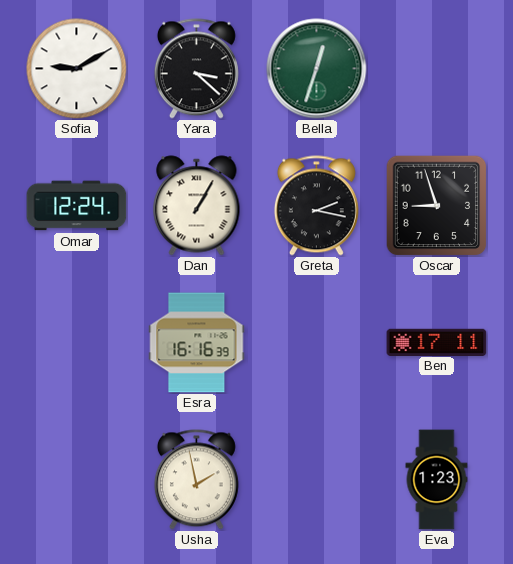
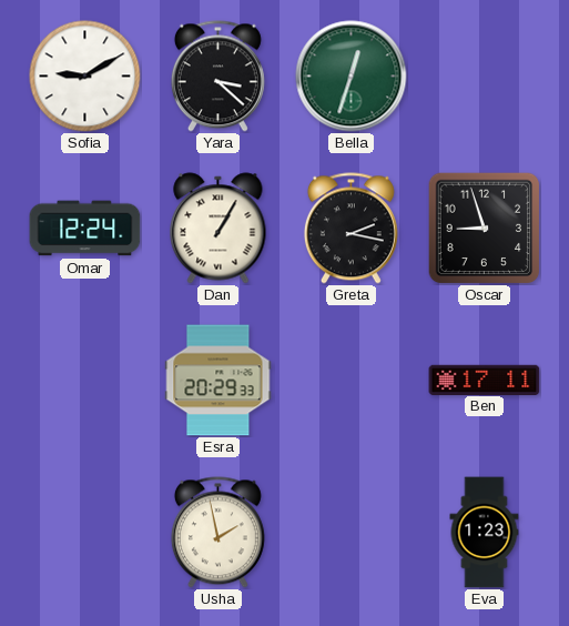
Esra: 16:16 -> 20:29
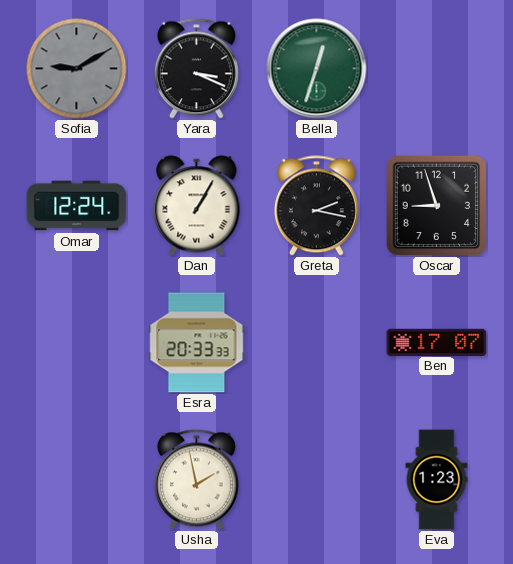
Sofia dial: white -> grey
Yara: 3:22 -> 3:19
Esra: 20:29 -> 20:33
Ben: 17:11 -> 17:07
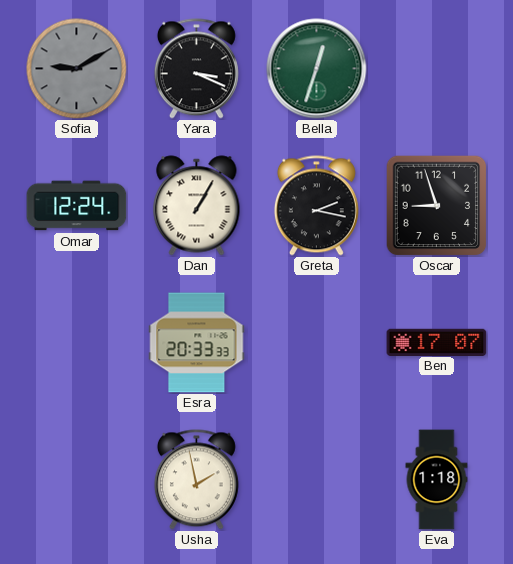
Eva: 1:23 -> 1:18
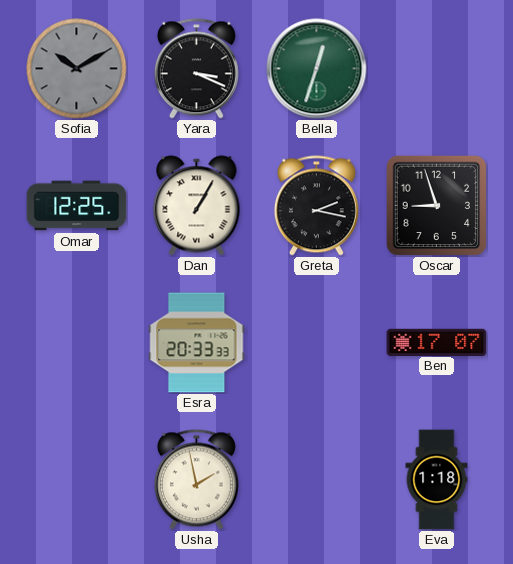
Sofia: 9:10 -> 10:10
Omar: 12:24 -> 12:25
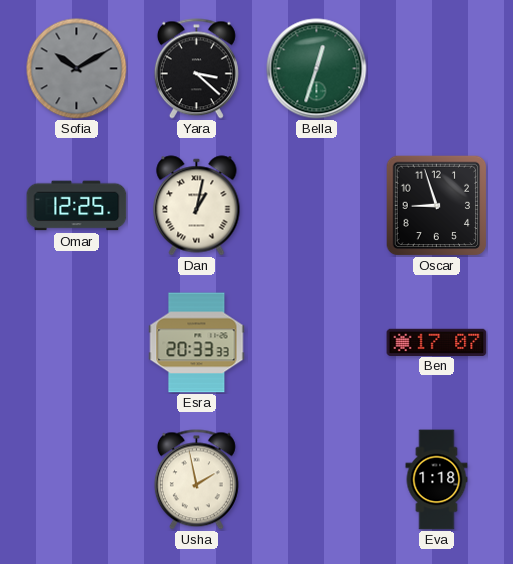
Yara: 3:19 -> 3:22
Dan: 1:05 -> 1:02
Greta: 2:17 -> none
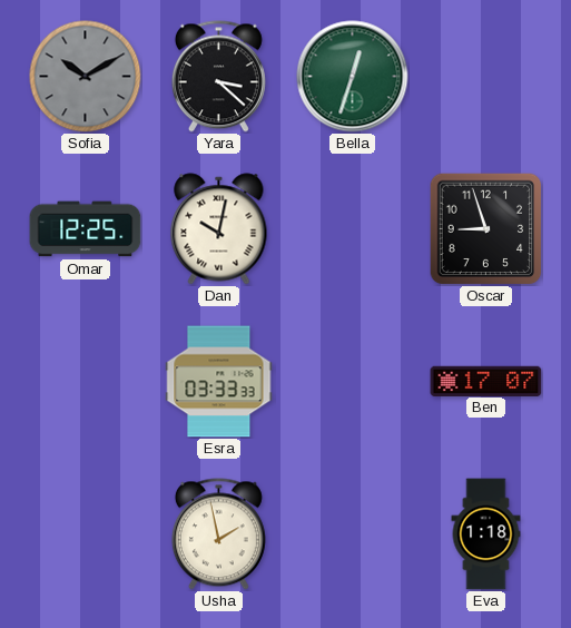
Dan: 1:02 -> 10:02
Esra: 20:33 -> 03:33
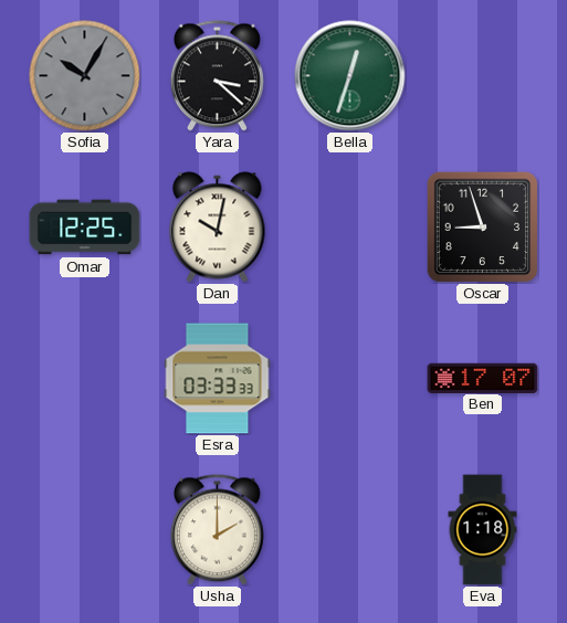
Sofia: 10:10 -> 10:05
Usha: 1:58 -> 2:00
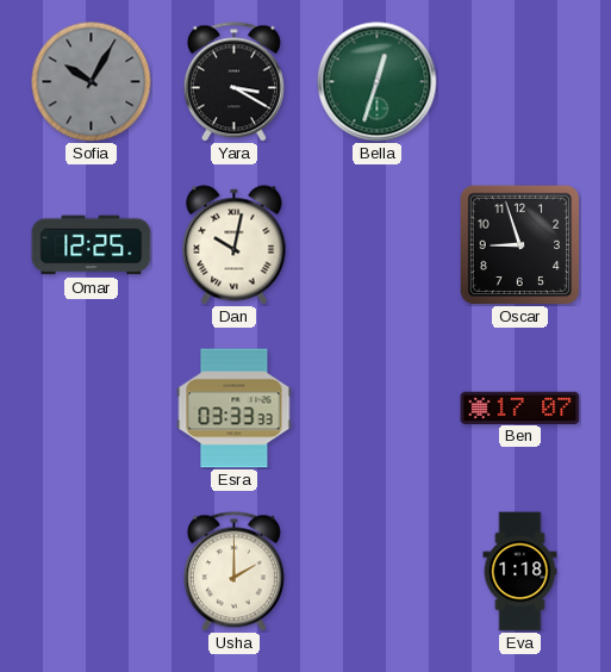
Yara: 3:22 -> 3:20
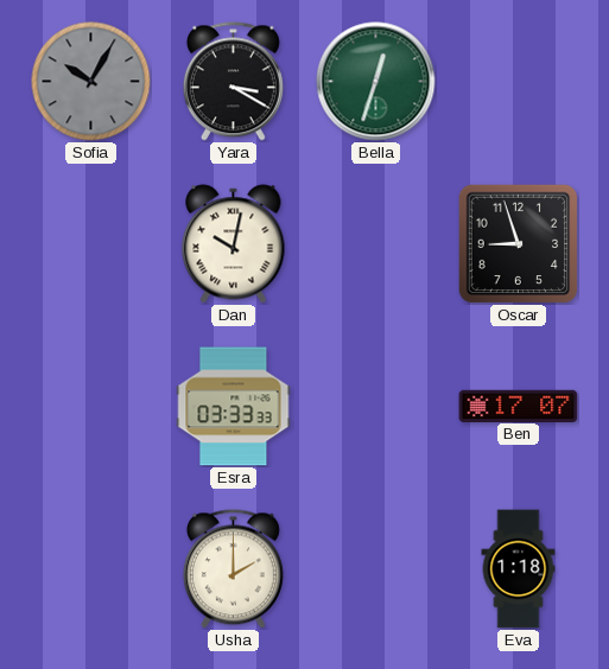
Omar: 12:25 -> none
